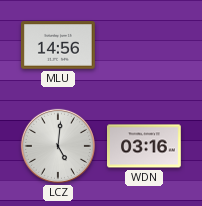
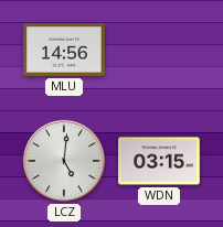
WDN: 03:16 -> 03:15
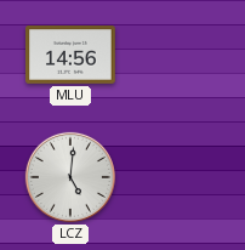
WDN: 03:15 -> none
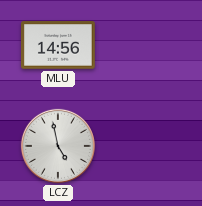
LCZ: 5:01 -> 4:58
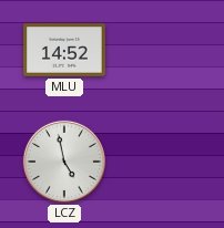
MLU: 14:56 -> 14:52
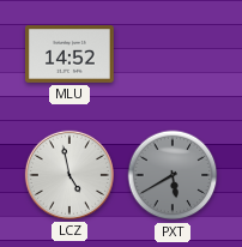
PXT: none -> 5:40
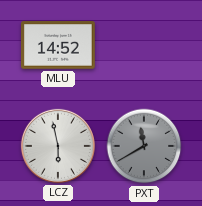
LCZ: 4:58 -> 5:58
PXT: 5:40 -> 11:40
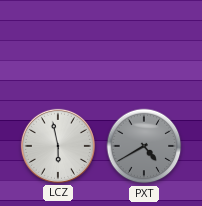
MLU: 14:52 -> none
PXT: 11:40 -> 4:40
